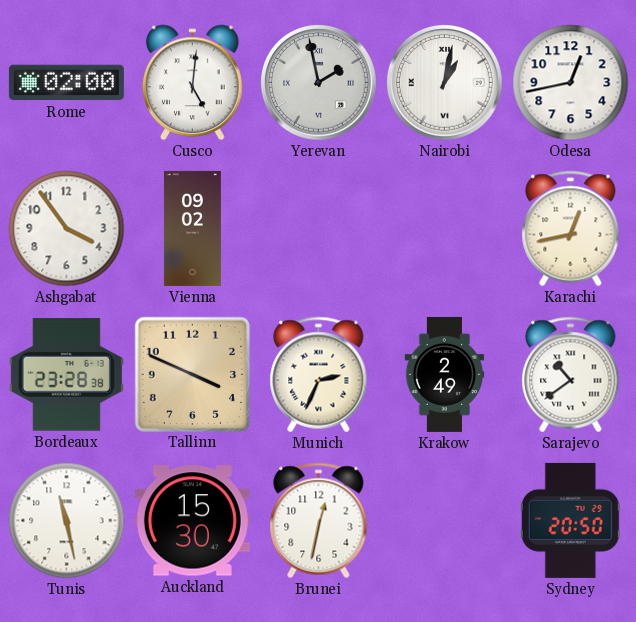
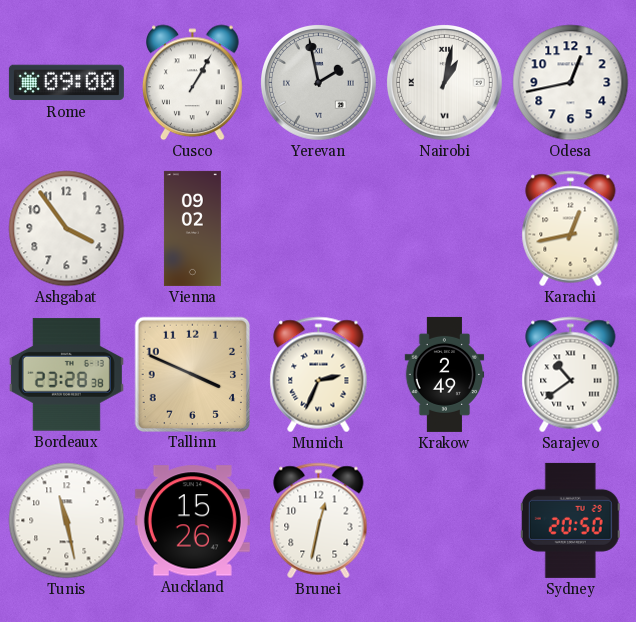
Rome: 02:00 -> 09:00
Cusco: 5:01 -> 1:05
Auckland: 15:30 -> 15:26
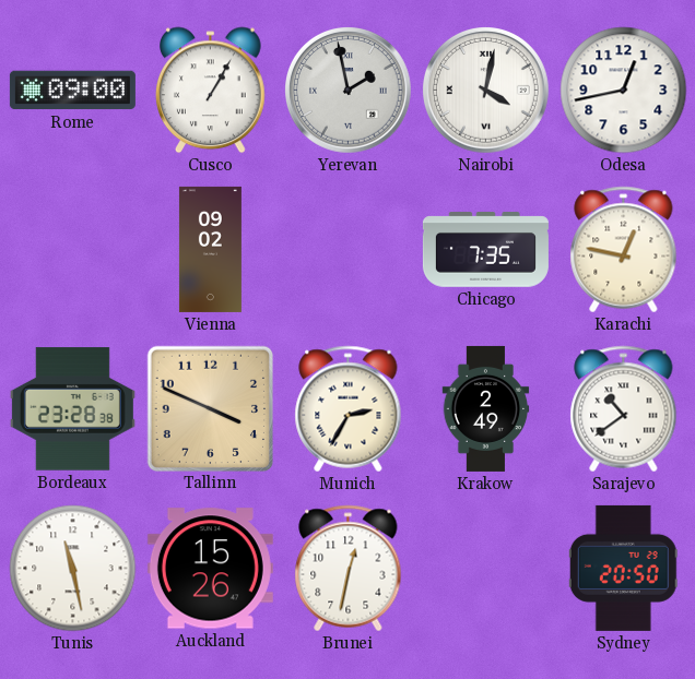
Nairobi: 1:02 -> 4:02
Ashgabat: 3:54 -> none
Chicago: none -> 7:35
Karachi: 12:43 -> 12:47
Munich: 2:34 -> 2:35
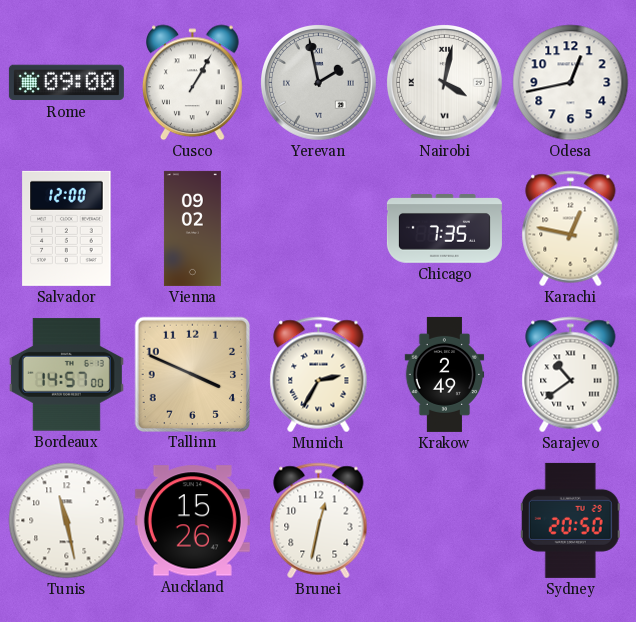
Salvador: none -> 12:00
Bordeaux: 23:28 -> 14:57
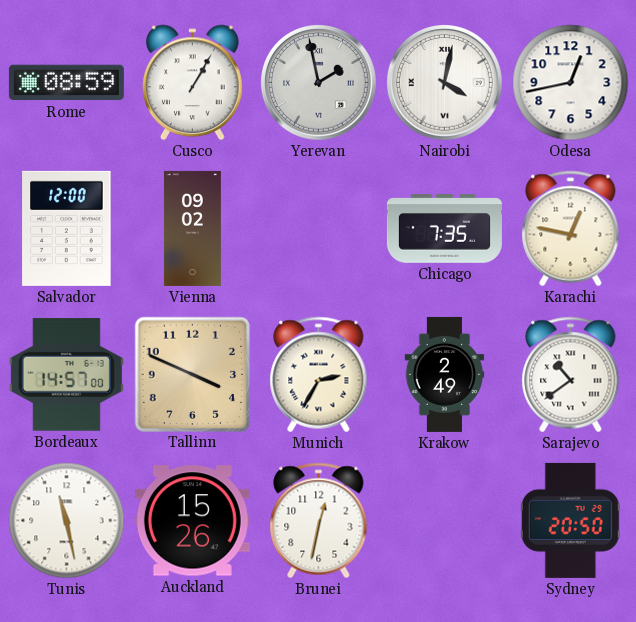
Rome: 09:00 -> 08:59
